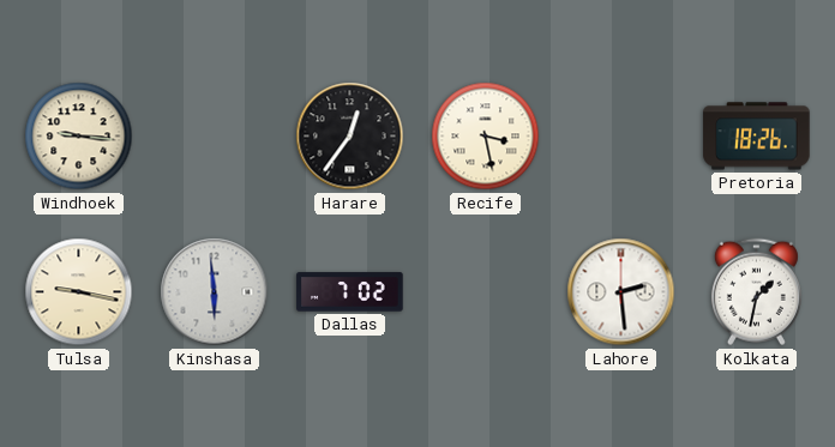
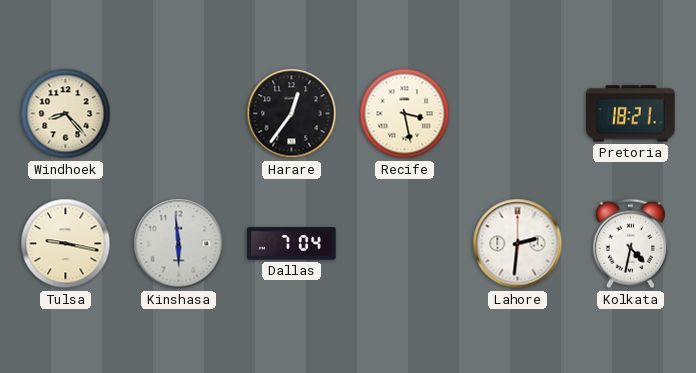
Windhoek: 9:16 -> 8:23
Pretoria: 18:26 -> 18:21
Dallas: 7:02 -> 7:04
Lahore: 2:29 -> 2:31
Kolkata: 1:32 -> 4:32
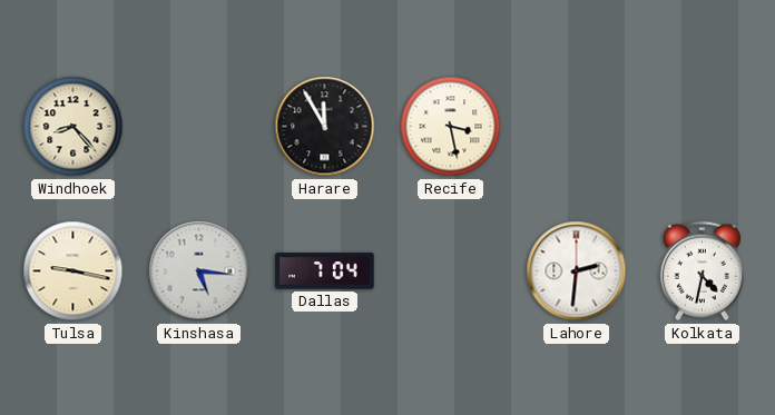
Harare: 12:36 -> 11:55
Pretoria: 18:21 -> none
Kinshasa: 5:59 -> 5:16
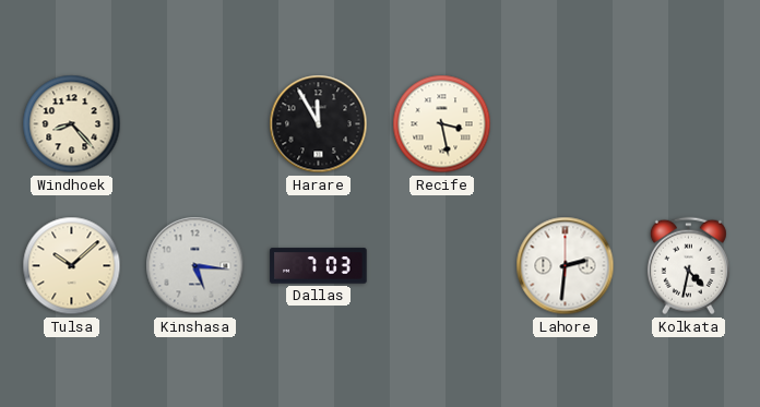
Tulsa: 9:17 -> 10:08
Dallas: 7:04 -> 7:03
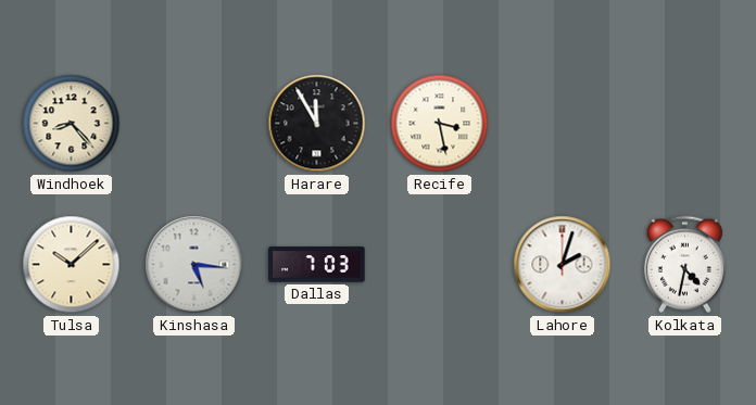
Lahore: 2:31 -> 2:03
